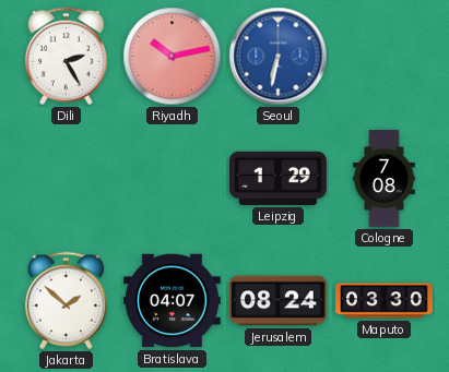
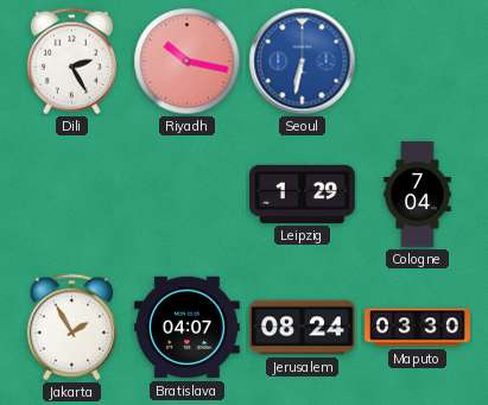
Riyadh: 10:13 -> 10:17
Cologne: 7:08 -> 7:04
Jakarta: 1:52 -> 1:55
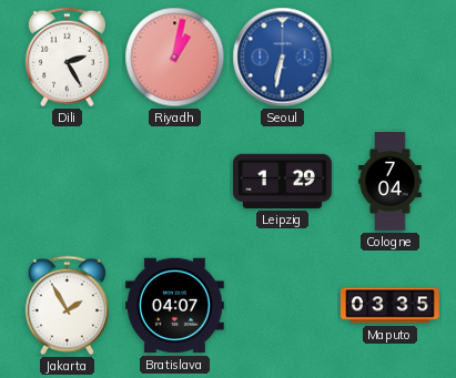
Riyadh: 10:17 -> 1:02
Jerusalem: 08:24 -> none
Maputo: 03:30 -> 03:35
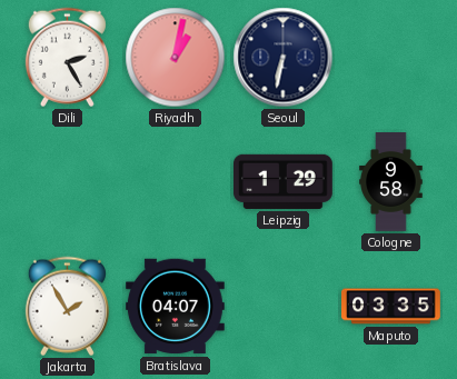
Seoul dial: blue -> navy
Cologne: 7:04 -> 9:58
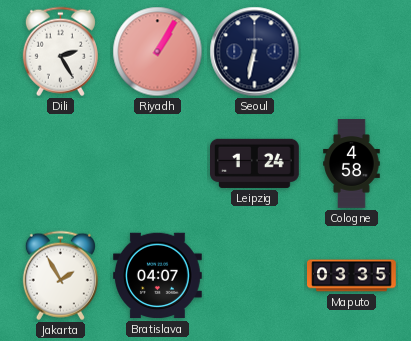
Riyadh: 1:02 -> 1:05
Leipzig: 1:29 -> 1:24
Cologne: 9:58 -> 4:58
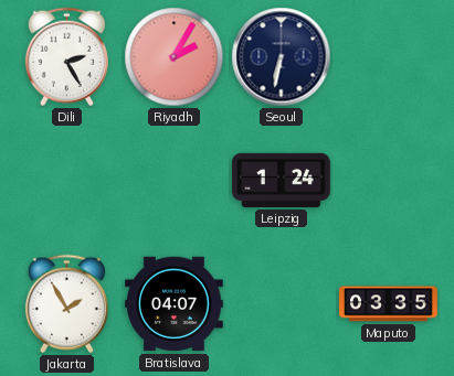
Riyadh: 1:05 -> 2:05
Cologne: 4:58 -> none
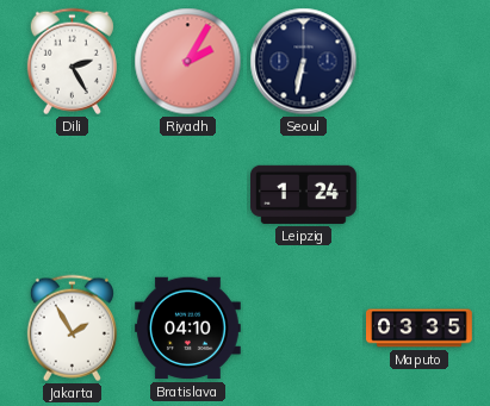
Bratislava: 04:07 -> 04:10
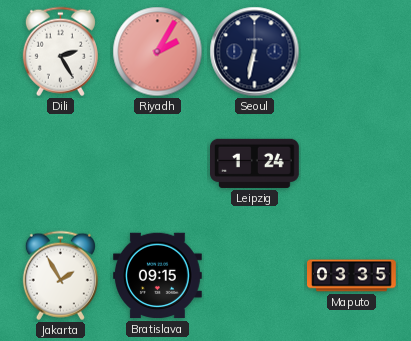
Bratislava: 04:10 -> 09:15
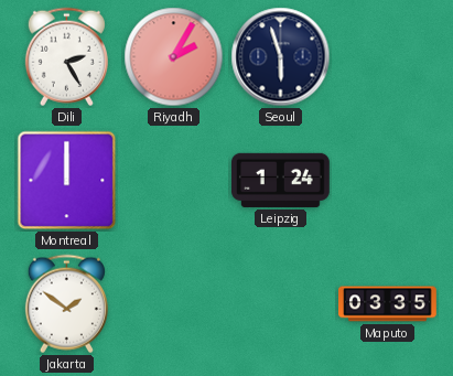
Seoul: 6:32 -> 5:57
Montreal: none -> 12:00
Jakarta: 1:55 -> 1:51
Bratislava: 09:15 -> none
